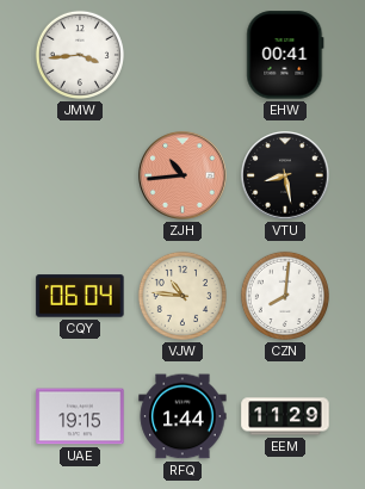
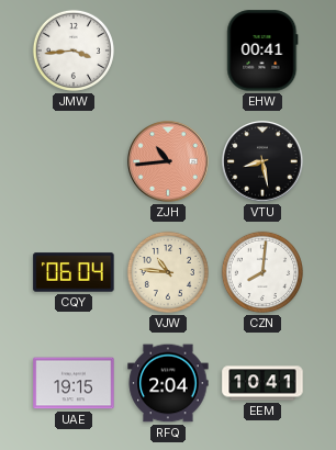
RFQ: 1:44 -> 2:04
EEM: 11:29 -> 10:41
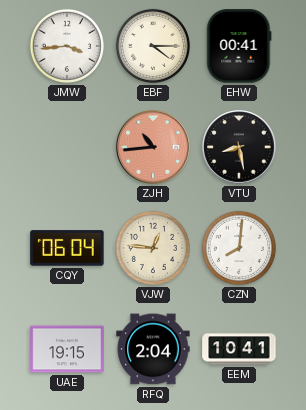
EBF: none -> 4:15
VJW: 10:46 -> 12:46
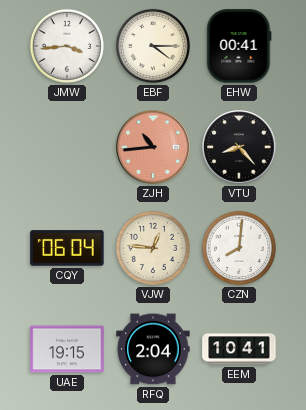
VTU: 8:28 -> 8:23
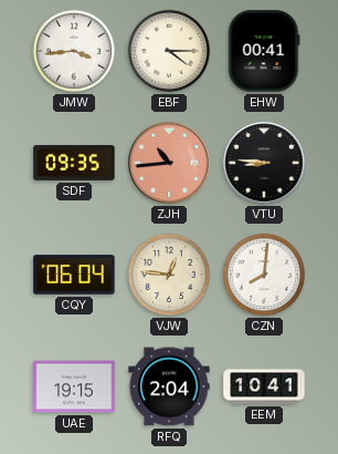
SDF: none -> 09:35
VTU: 8:23 -> 8:46
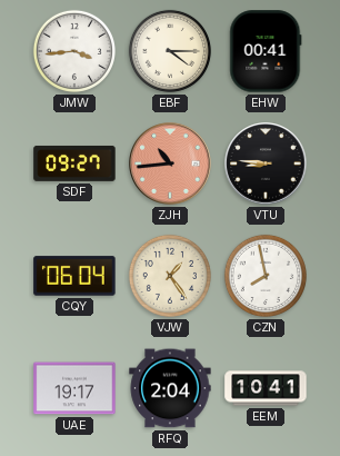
SDF: 09:35 -> 09:27
VJW: 12:46 -> 1:24
CZN: 8:01 -> 7:58
UAE: 19:15 -> 19:17
